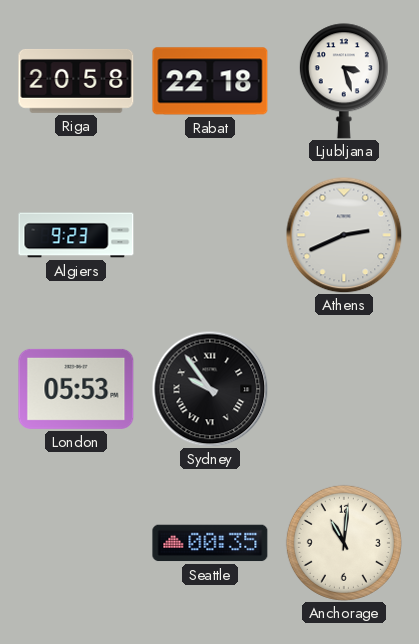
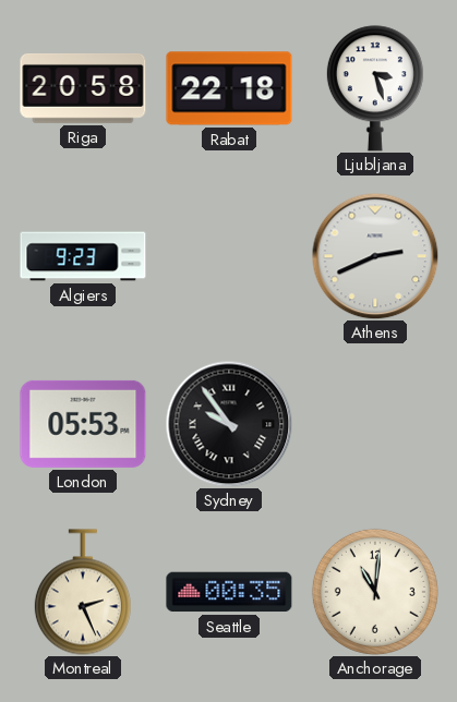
Montreal: none -> 2:26
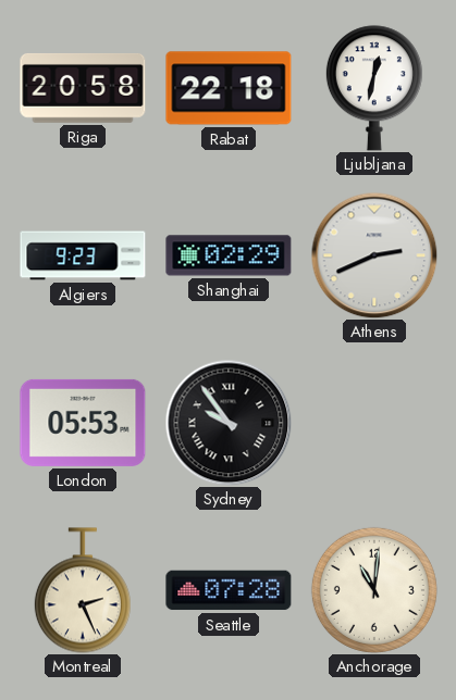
Ljubljana: 3:27 -> 12:32
Shanghai: none -> 02:29
Seattle: 00:35 -> 07:28
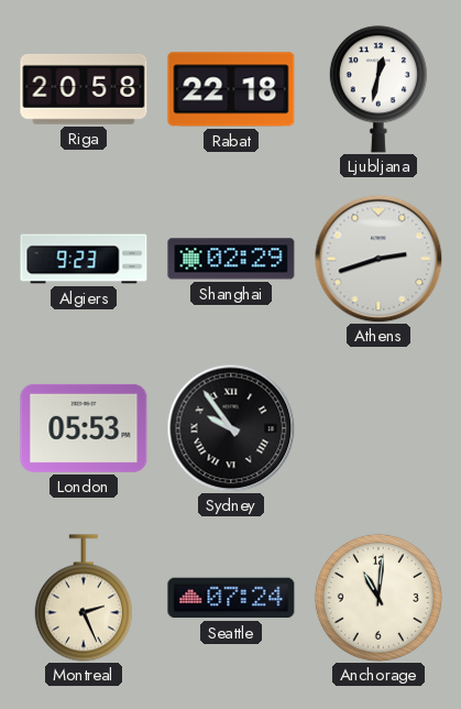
Athens: 2:41 -> 2:42
Seattle: 07:28 -> 07:24
